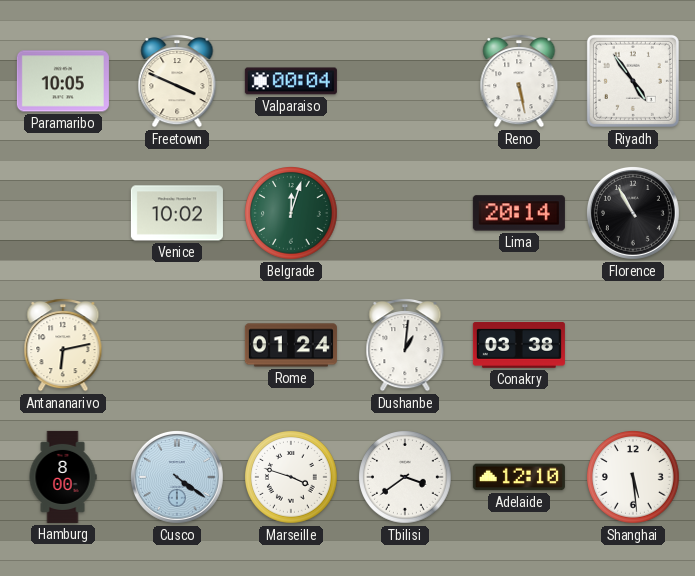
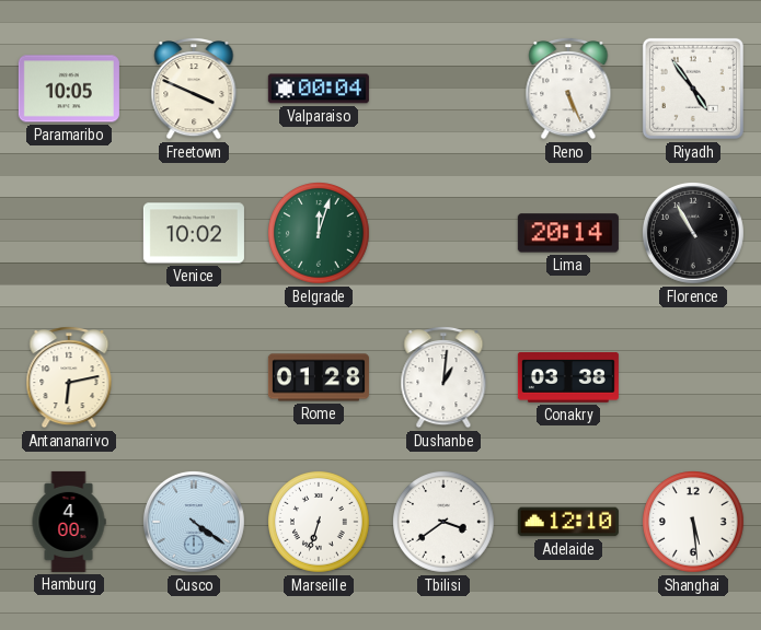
Reno: 5:28 -> 5:26
Rome: 01:24 -> 01:28
Hamburg: 8:00 -> 4:00
Marseille: 3:48 -> 6:33
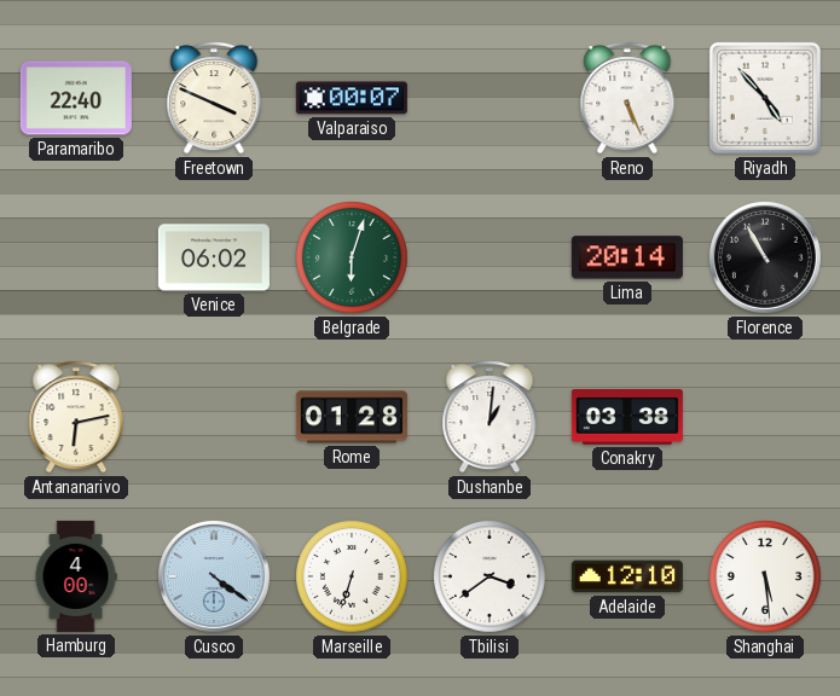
Paramaribo: 10:05 -> 22:40
Valparaiso: 00:04 -> 00:07
Riyadh: 4:54 -> 4:53
Venice: 10:02 -> 06:02
Belgrade: 12:03 -> 6:03
